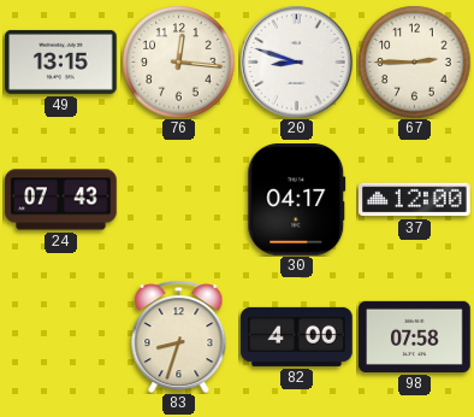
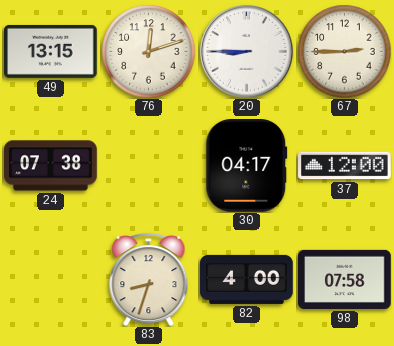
76: 12:16 -> 12:12
20: 8:48 -> 8:45
24: 07:43 -> 07:38
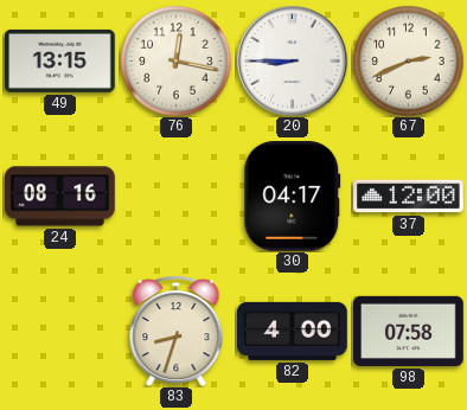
76: 12:12 -> 12:17
67: 2:45 -> 2:41
24: 07:38 -> 08:16
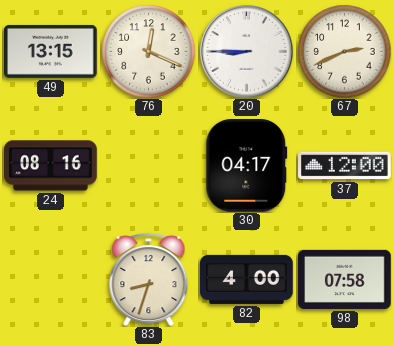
76: 12:17 -> 12:19
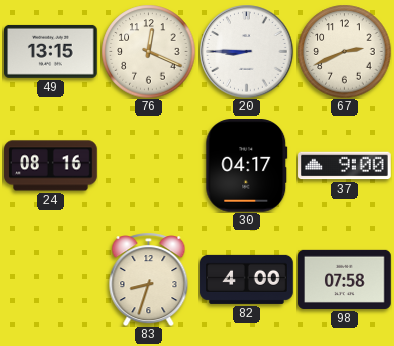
37: 12:00 -> 9:00
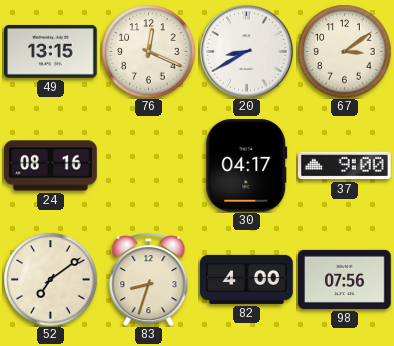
20: 8:45 -> 8:40
67: 2:41 -> 3:09
52: none -> 7:09
98: 07:58 -> 07:56
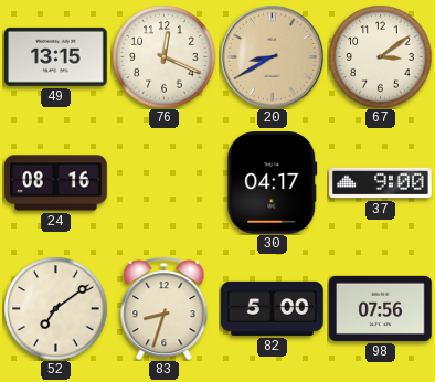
20 dial: white -> champagne
82: 4:00 -> 5:00
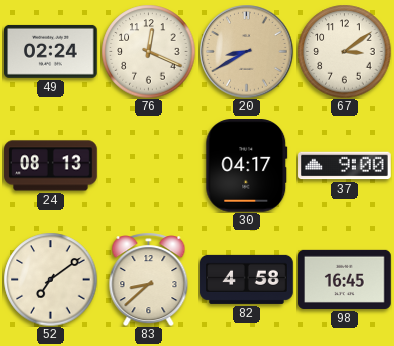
49: 13:15 -> 02:24
24: 08:16 -> 08:13
83: 8:33 -> 8:38
82: 5:00 -> 4:58
98: 07:56 -> 16:45
